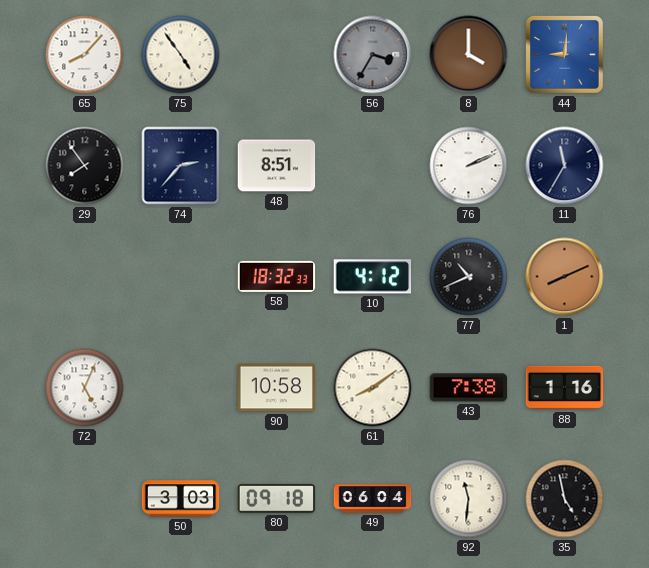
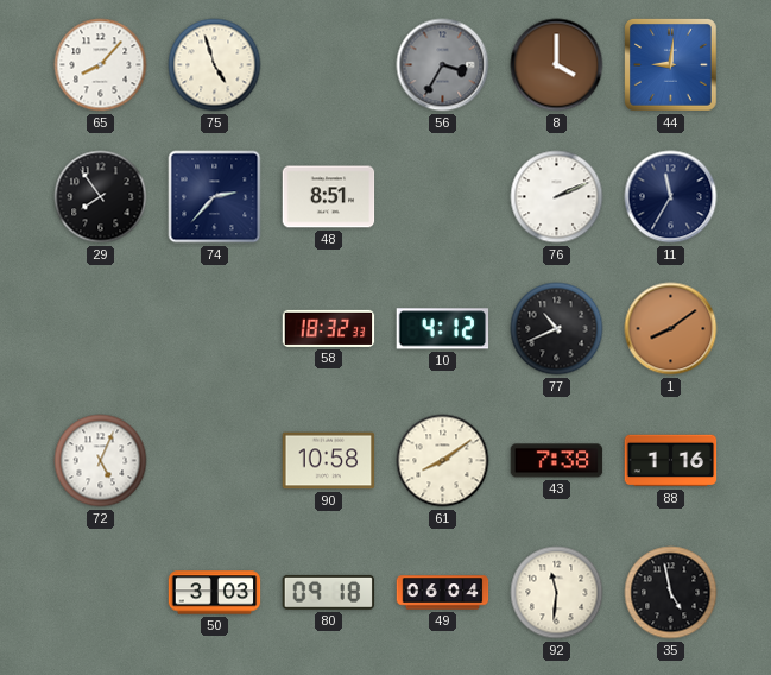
75: 4:54 -> 4:57
1: 8:11 -> 8:09
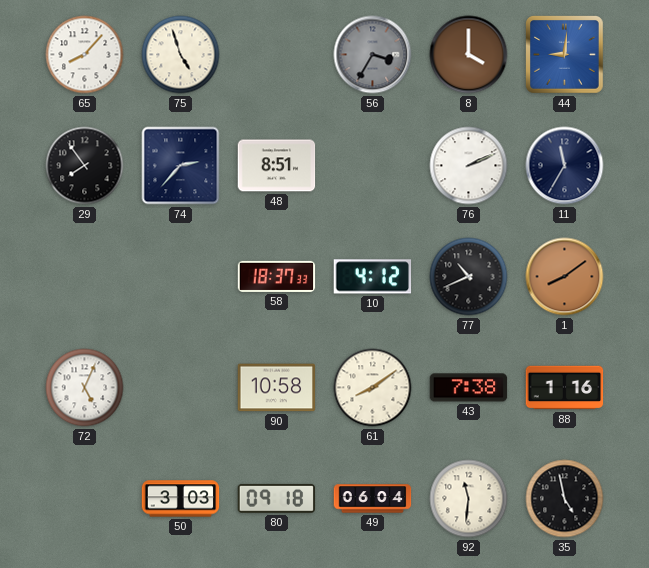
58: 18:32 -> 18:37
